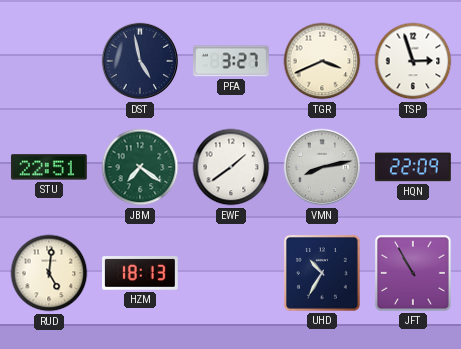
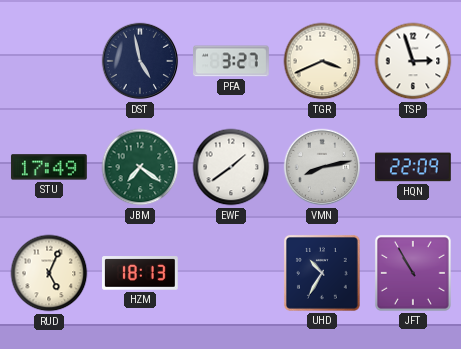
STU: 22:51 -> 17:49
RUD: 5:01 -> 5:04
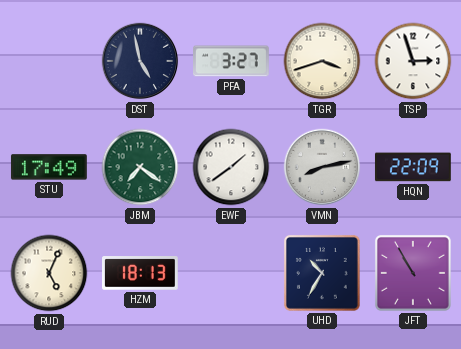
TGR: 3:41 -> 3:42
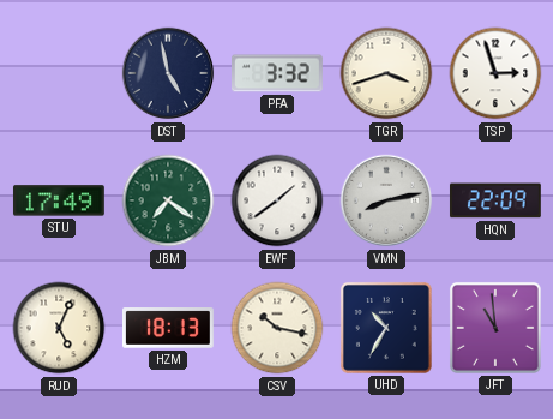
PFA: 3:27 -> 3:32
CSV: none -> 10:17
JFT: 10:55 -> 10:59
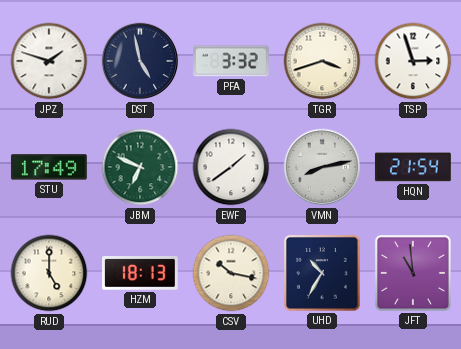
JPZ: none -> 1:48
JBM: 7:21 -> 6:49
HQN: 22:09 -> 21:54
RUD: 5:04 -> 5:00
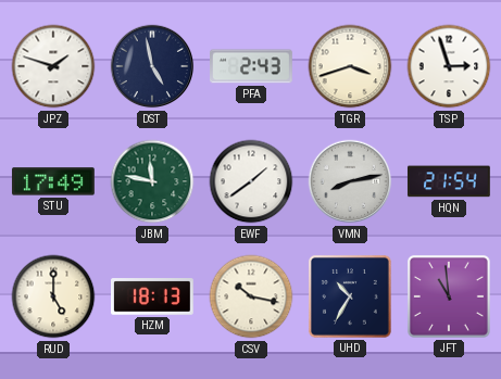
PFA: 3:32 -> 2:43
JBM: 6:49 -> 11:47
